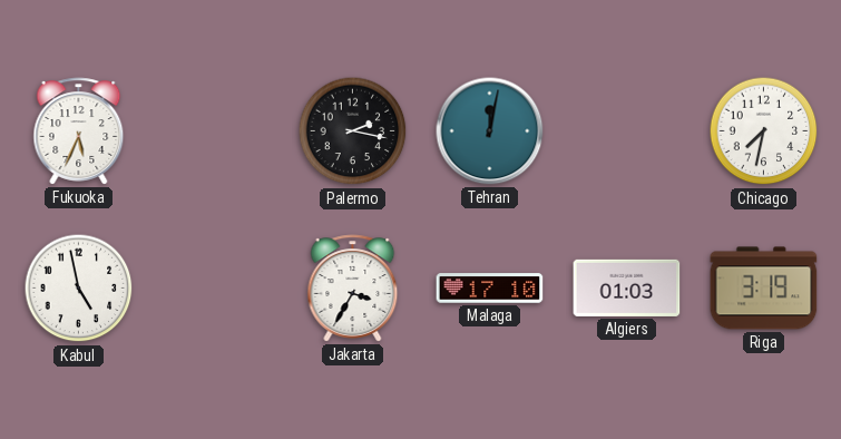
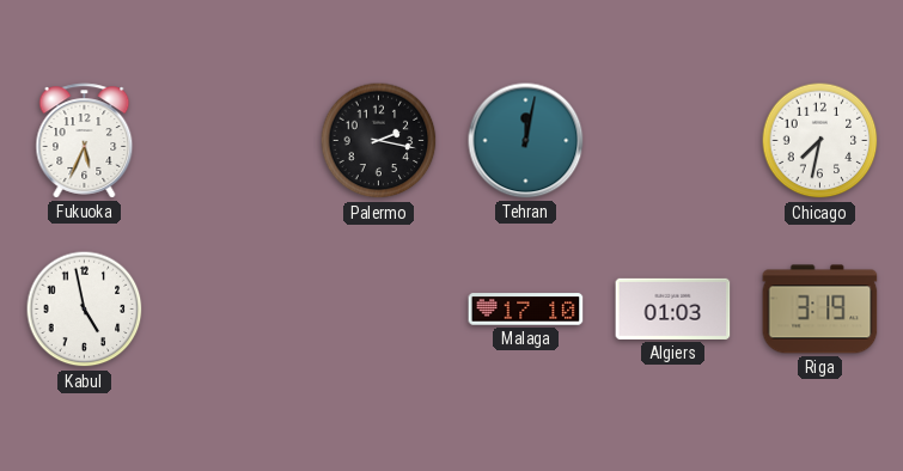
Jakarta: 3:35 -> none
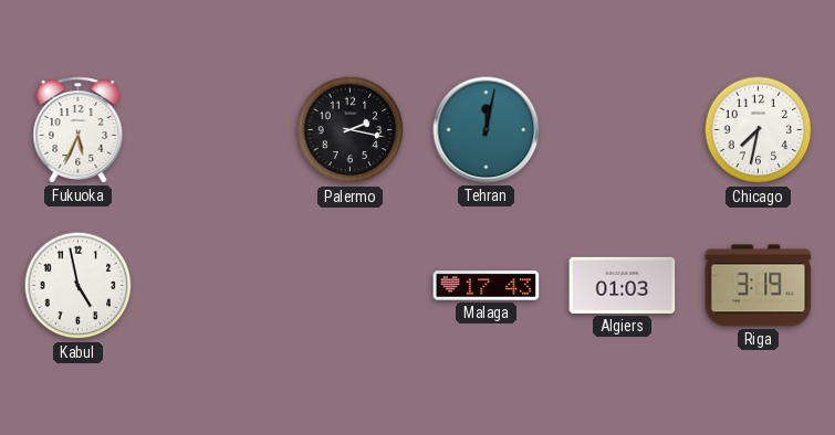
Malaga: 17:10 -> 17:43
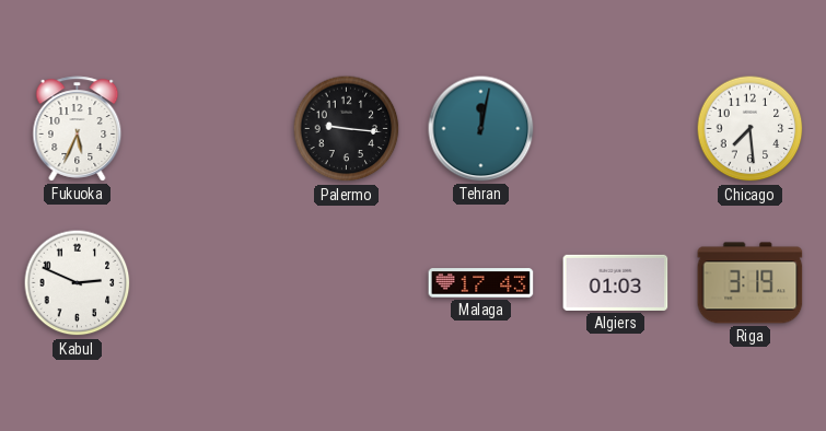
Palermo: 2:17 -> 9:16
Chicago: 7:32 -> 7:29
Kabul: 4:58 -> 2:49
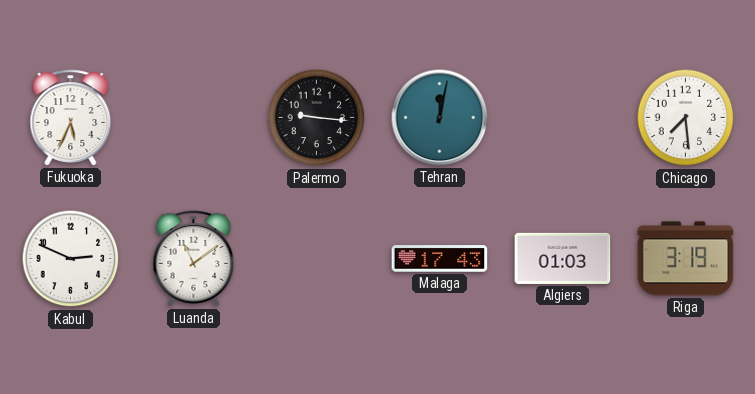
Luanda: none -> 11:09
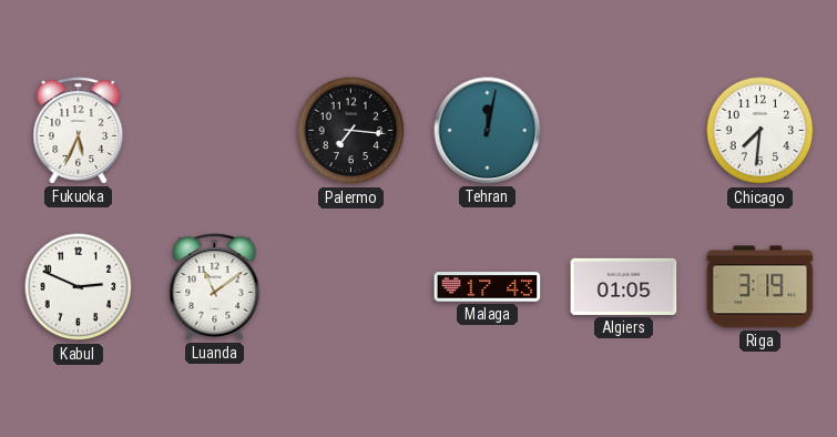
Palermo: 9:16 -> 7:16
Chicago: 7:29 -> 7:31
Algiers: 01:03 -> 01:05
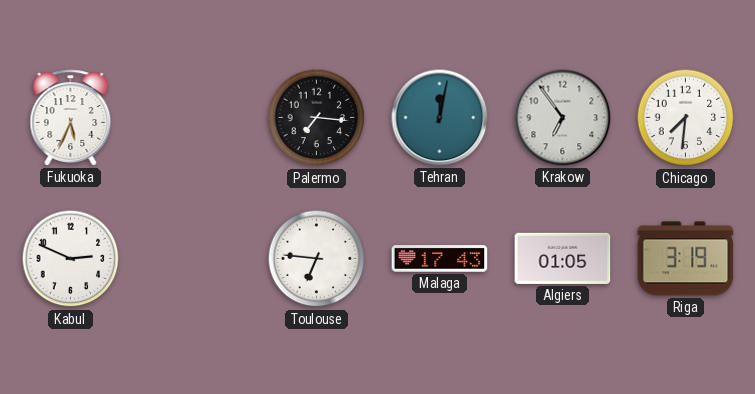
Krakow: none -> 6:54
Luanda: 11:09 -> none
Toulouse: none -> 6:46
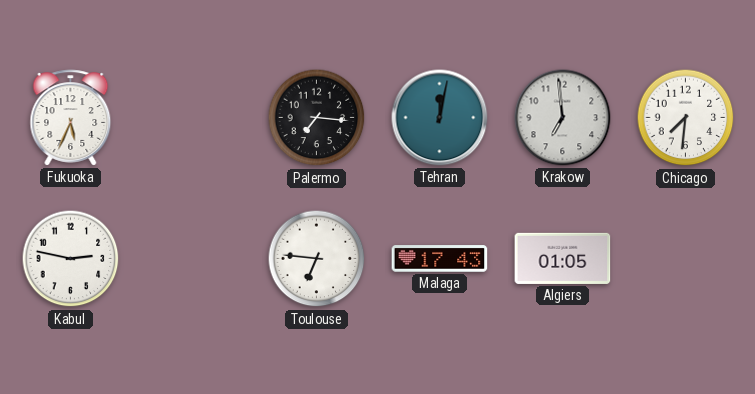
Krakow: 6:54 -> 6:59
Kabul: 2:49 -> 2:47
Riga: 3:19 -> none
